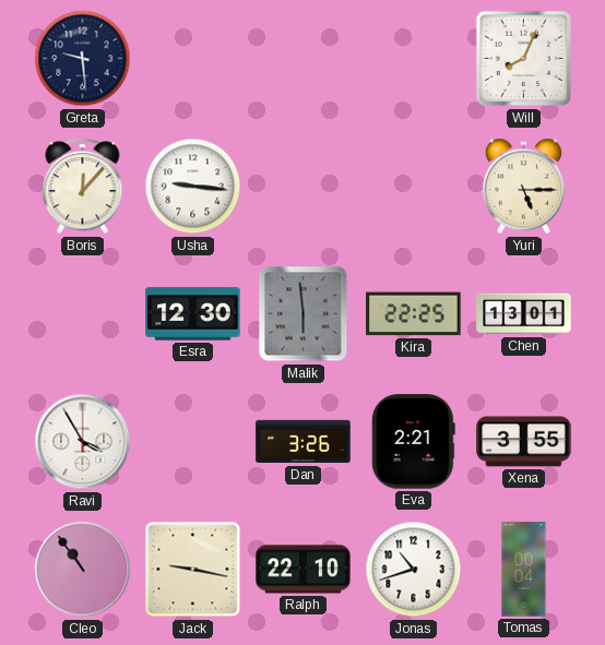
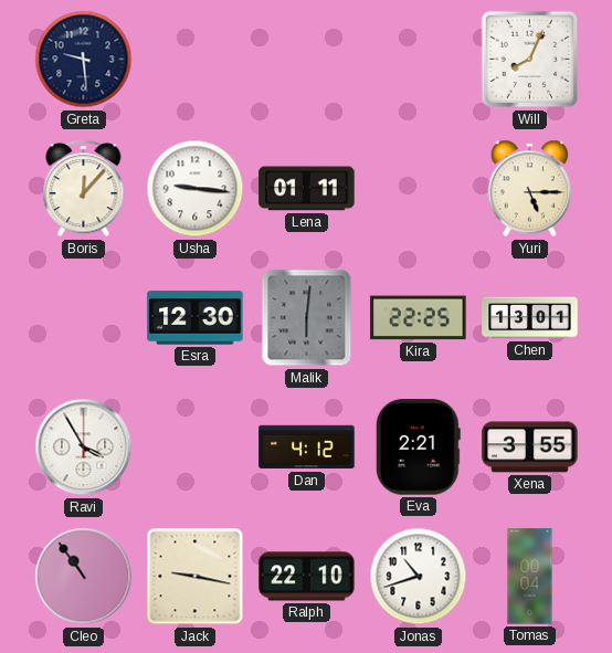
Lena: none -> 01:11
Malik: 5:59 -> 6:01
Dan: 3:26 -> 4:12
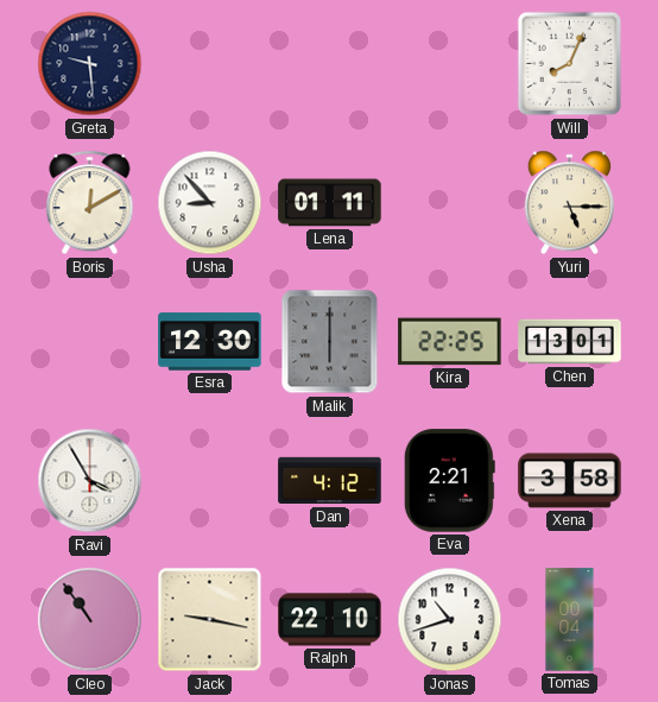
Boris: 12:07 -> 12:10
Usha: 9:16 -> 8:53
Malik: 6:01 -> 6:00
Xena: 3:55 -> 3:58
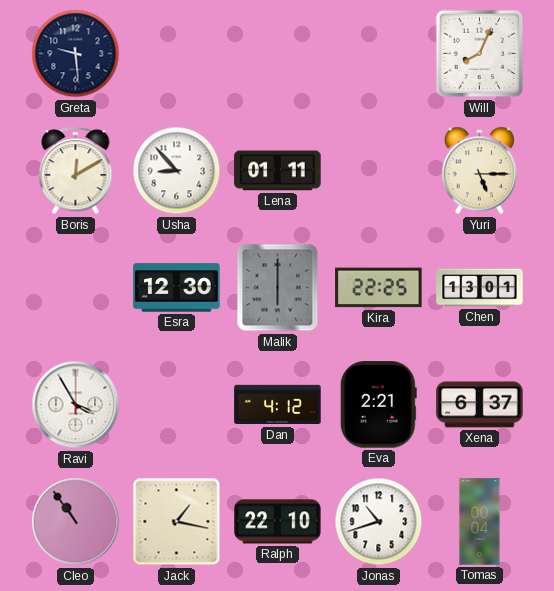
Xena: 3:58 -> 6:37
Jack: 9:17 -> 1:17
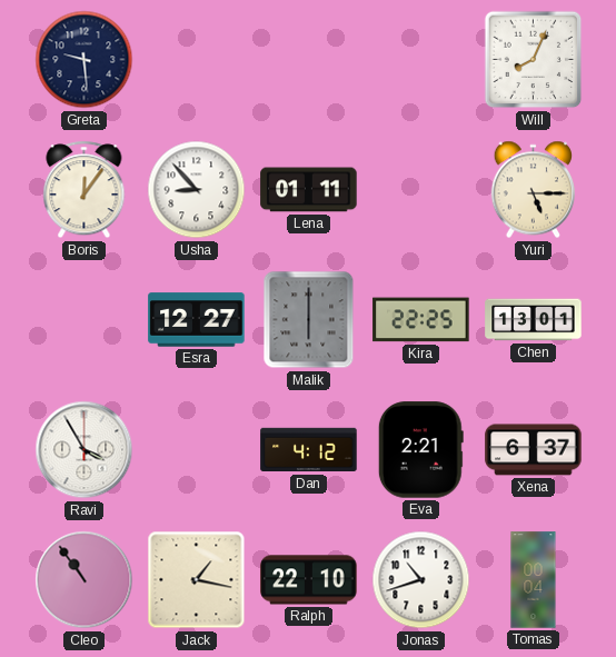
Boris: 12:10 -> 12:06
Esra: 12:30 -> 12:27
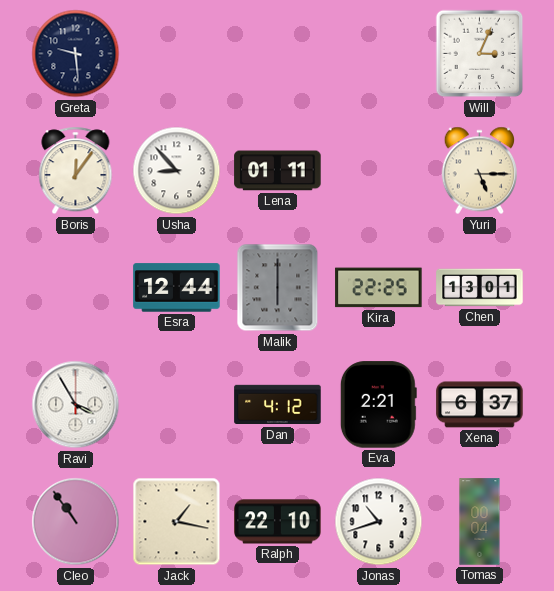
Will: 8:04 -> 3:04
Esra: 12:27 -> 12:44
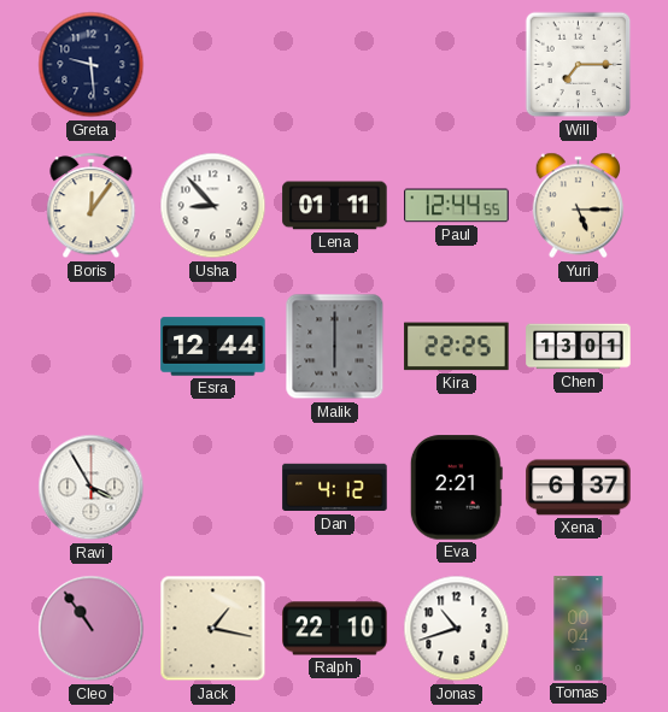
Will: 3:04 -> 7:15
Paul: none -> 12:44
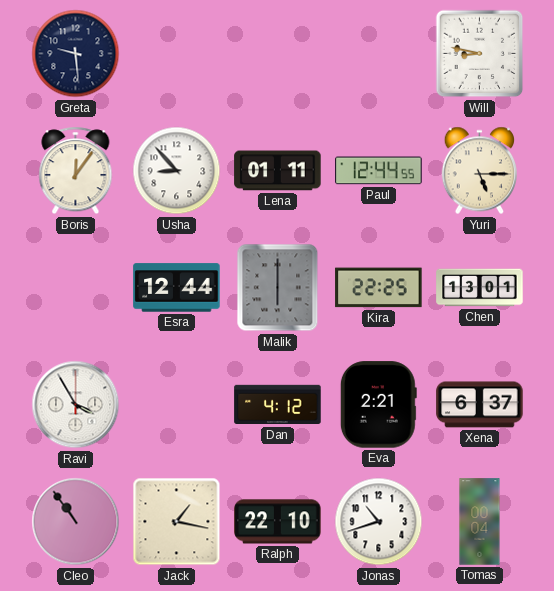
Will: 7:15 -> 8:47
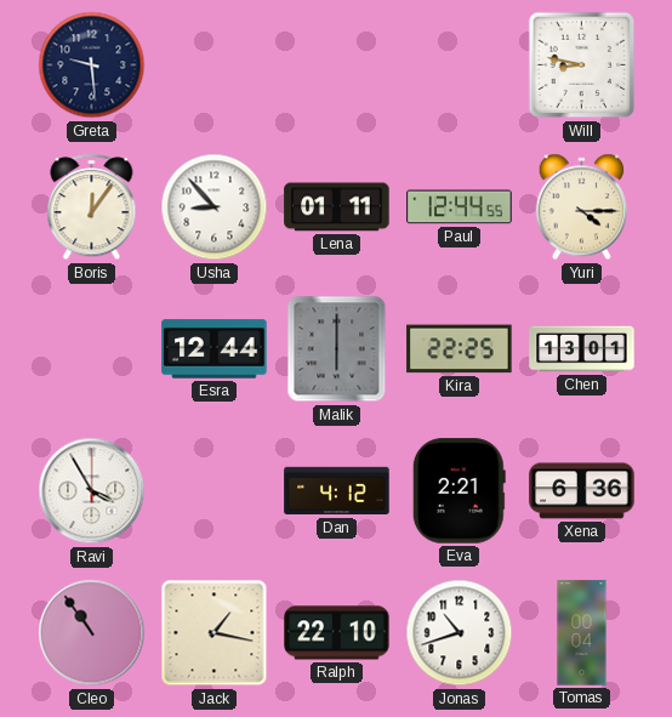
Yuri: 5:15 -> 4:15
Xena: 6:37 -> 6:36
